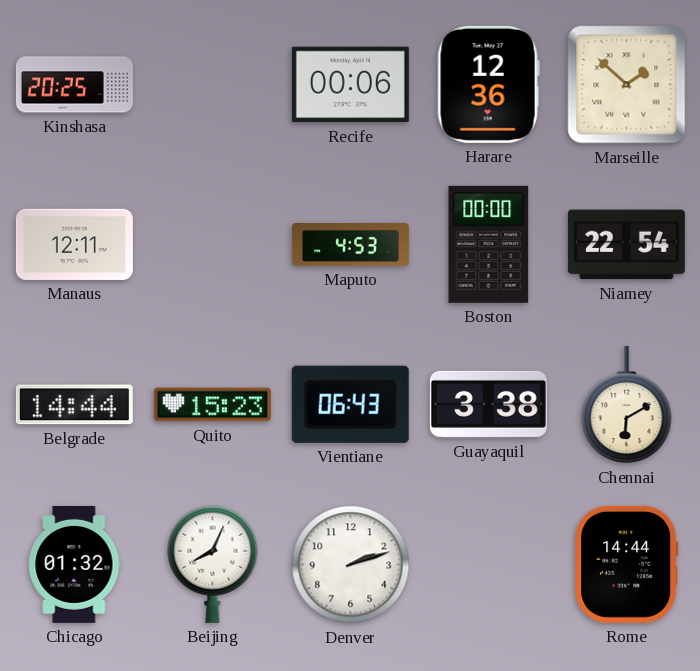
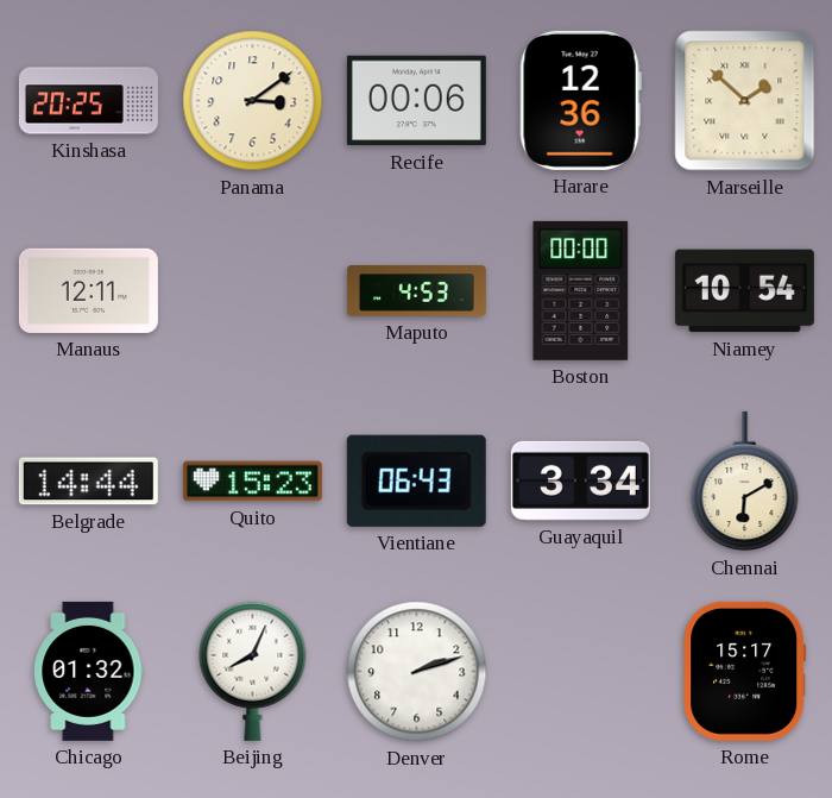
Panama: none -> 3:09
Niamey: 22:54 -> 10:54
Guayaquil: 3:38 -> 3:34
Rome: 14:44 -> 15:17
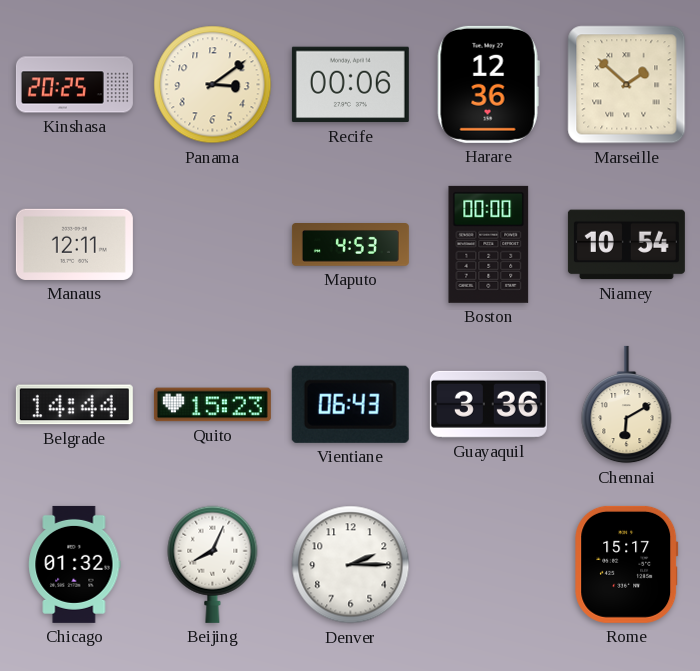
Guayaquil: 3:34 -> 3:36
Denver: 2:12 -> 2:15
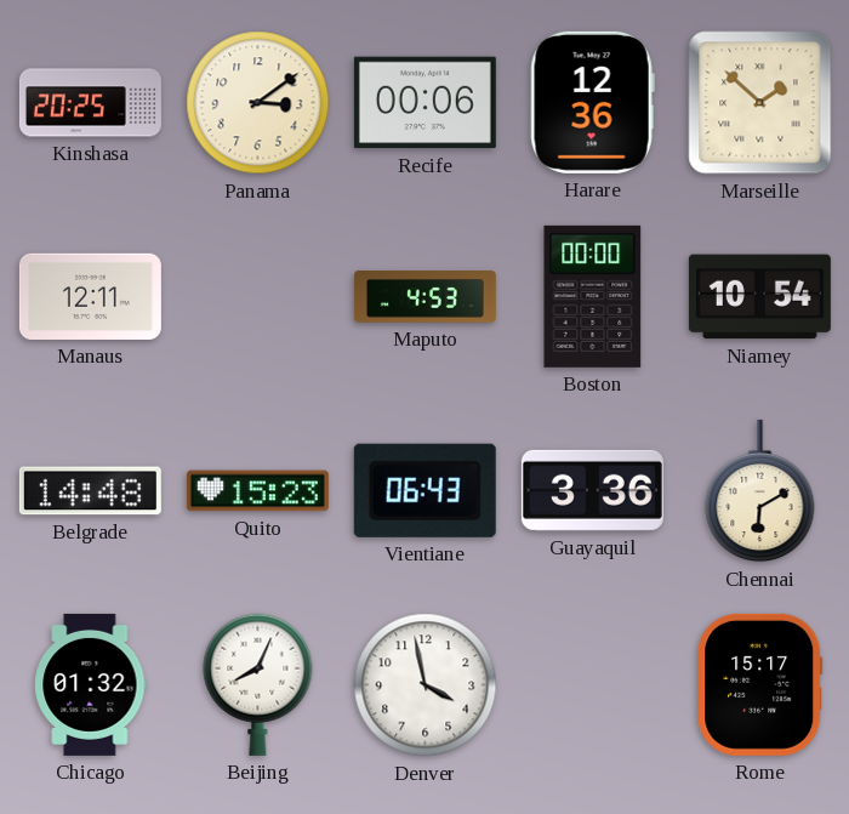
Belgrade: 14:44 -> 14:48
Denver: 2:15 -> 3:58
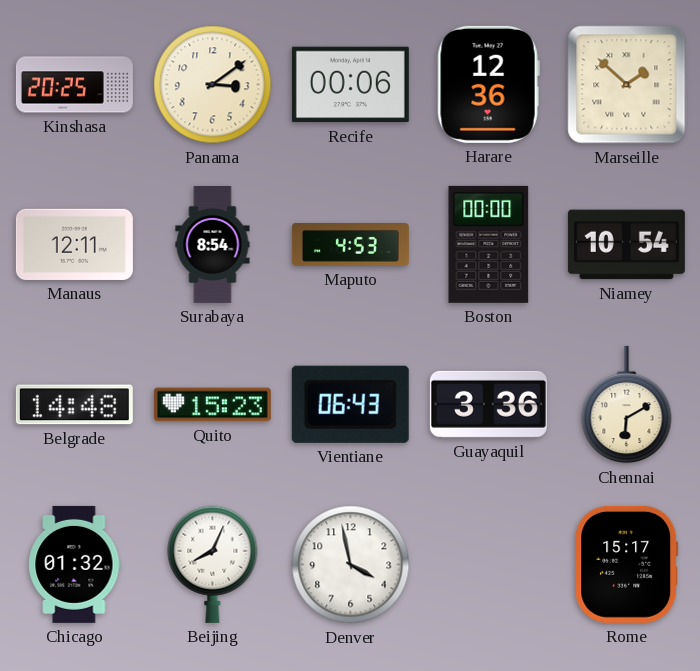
Surabaya: none -> 8:54
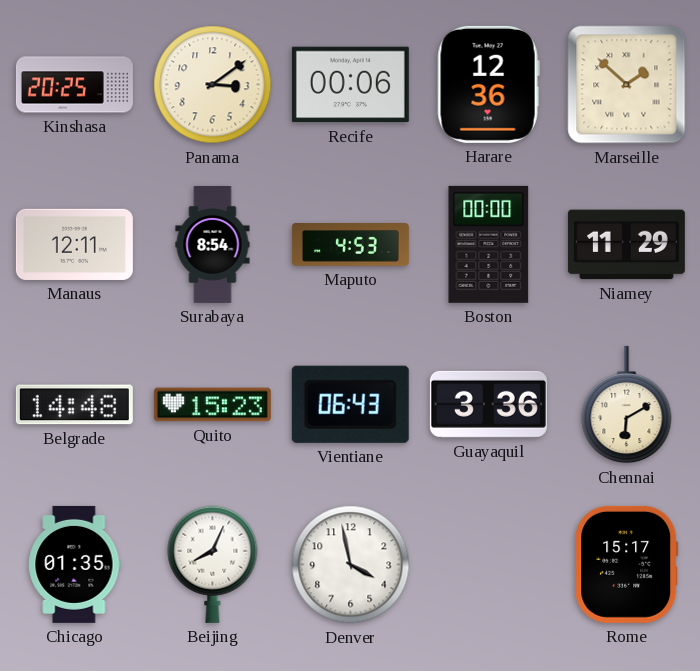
Niamey: 10:54 -> 11:29
Chicago: 01:32 -> 01:35
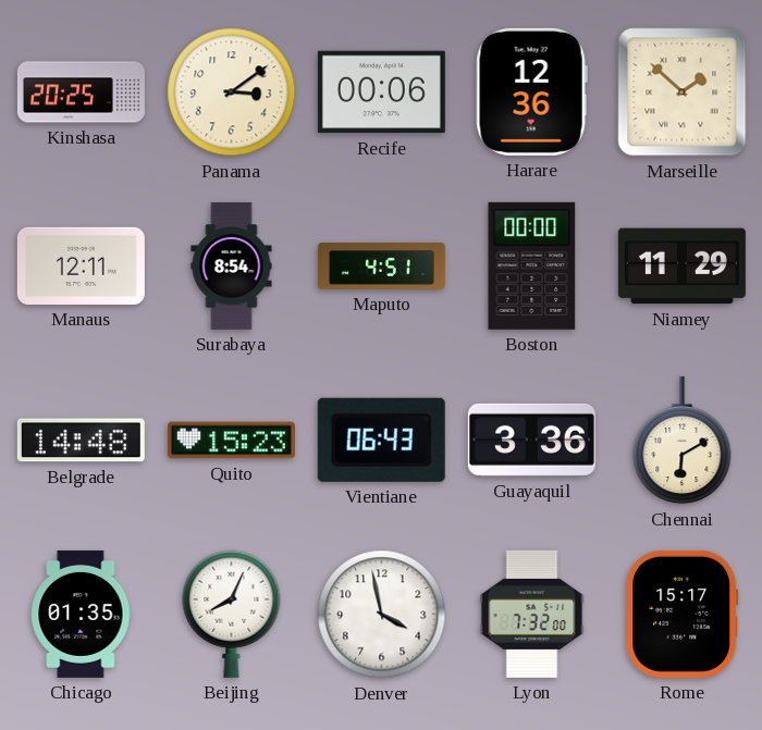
Maputo: 4:53 -> 4:51
Lyon: none -> 7:32
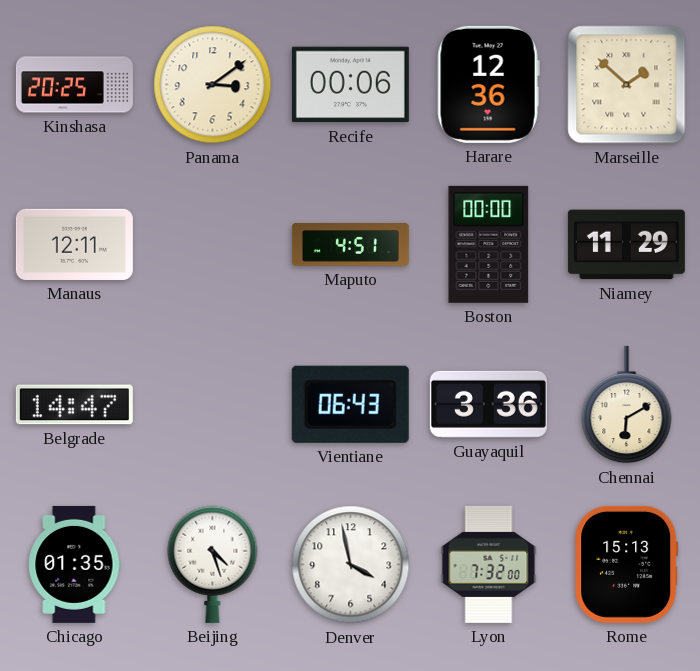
Surabaya: 8:54 -> none
Belgrade: 14:48 -> 14:47
Quito: 15:23 -> none
Beijing: 8:04 -> 4:27
Rome: 15:17 -> 15:13
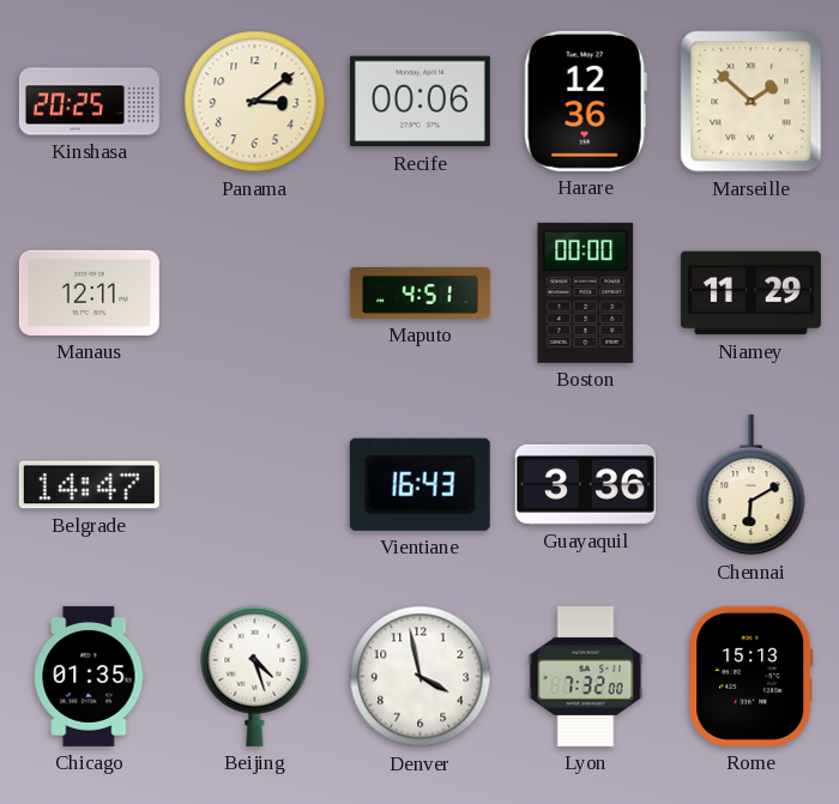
Vientiane: 06:43 -> 16:43
